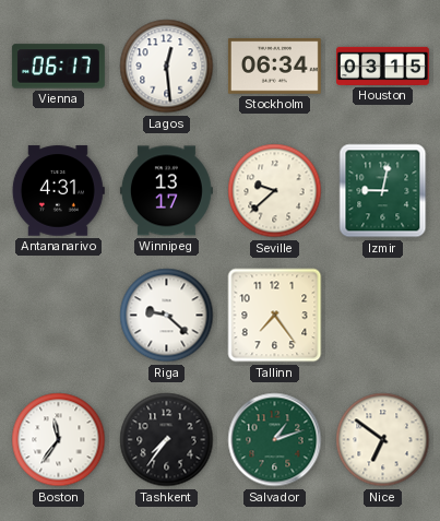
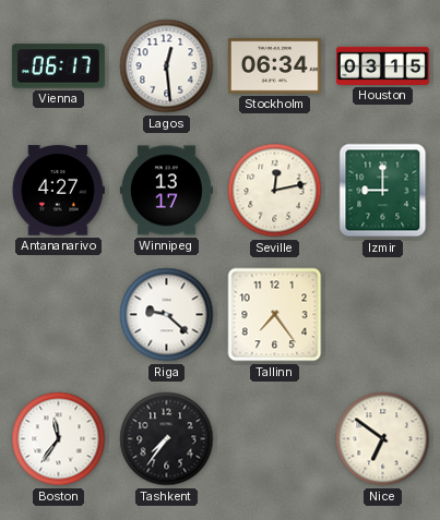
Antananarivo: 4:31 -> 4:27
Seville: 9:38 -> 12:13
Izmir: 9:02 -> 9:00
Salvador: 1:12 -> none
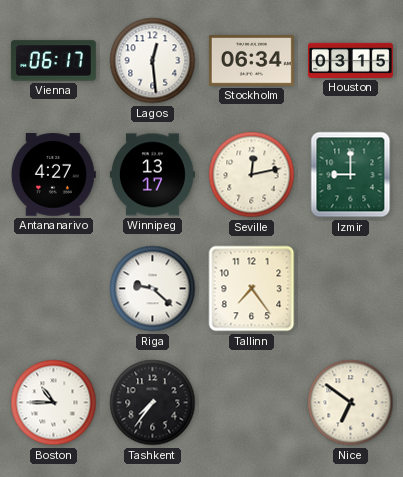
Boston: 11:36 -> 10:45
